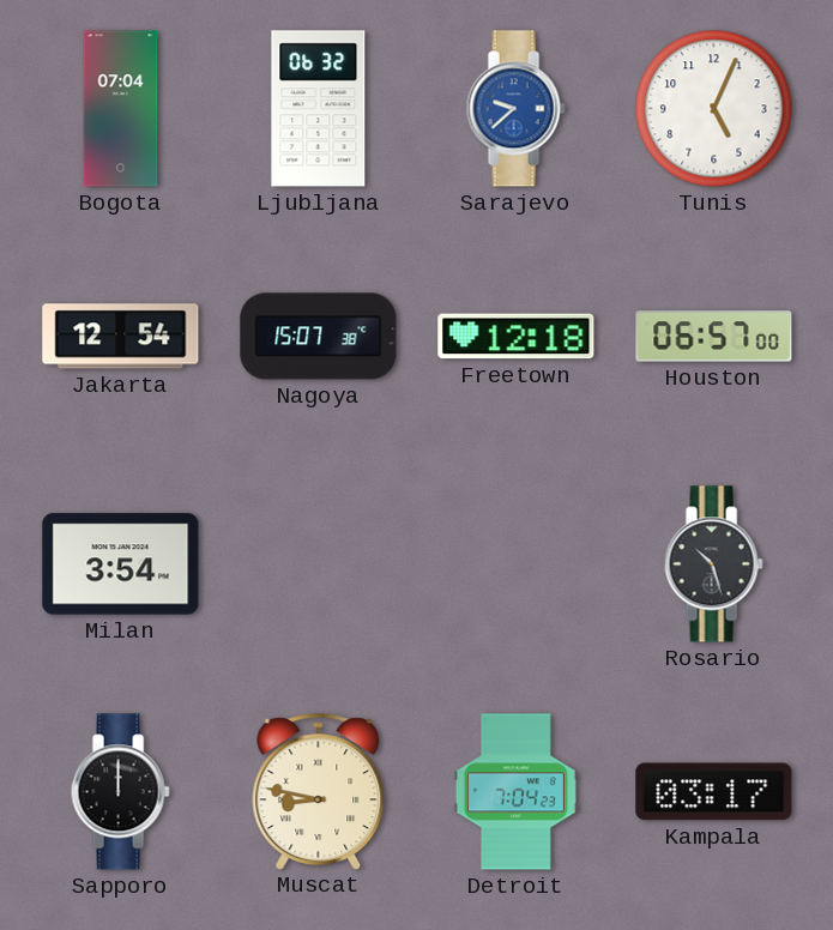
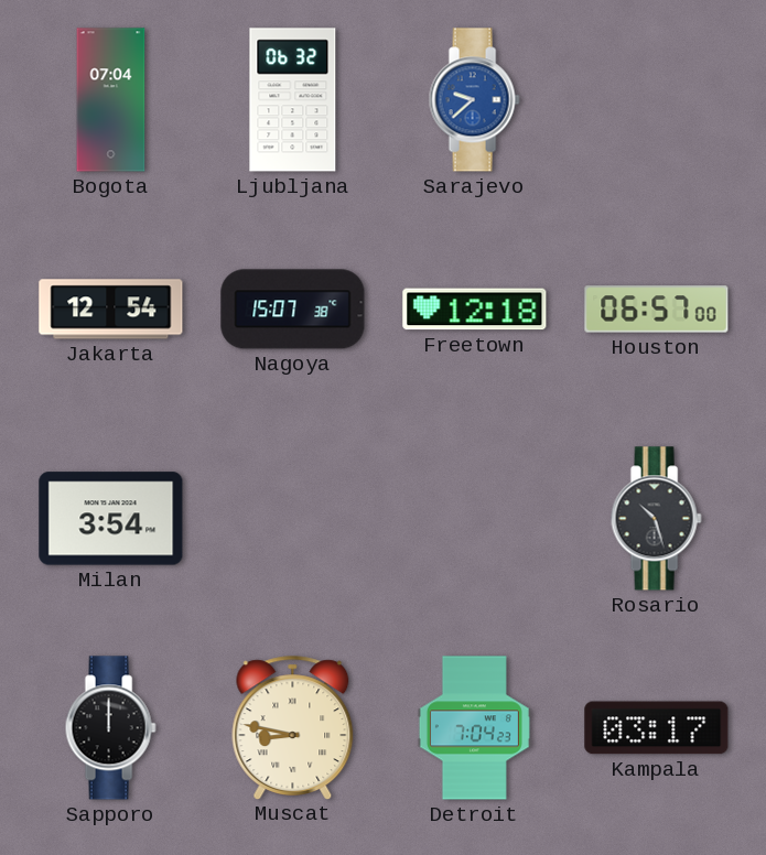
Tunis: 5:04 -> none
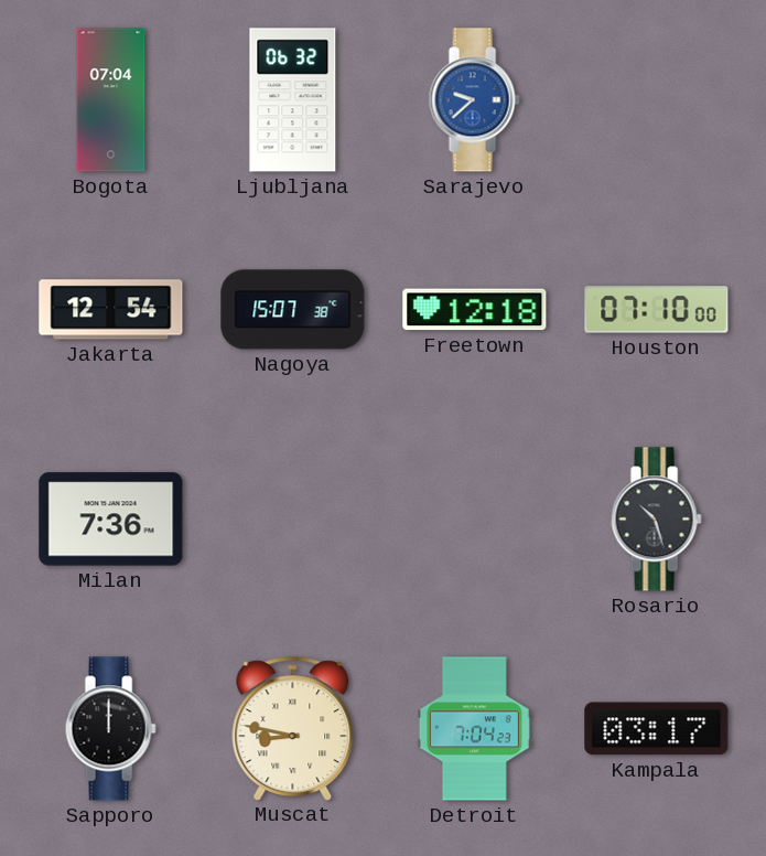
Houston: 06:57 -> 07:10
Milan: 3:54 -> 7:36
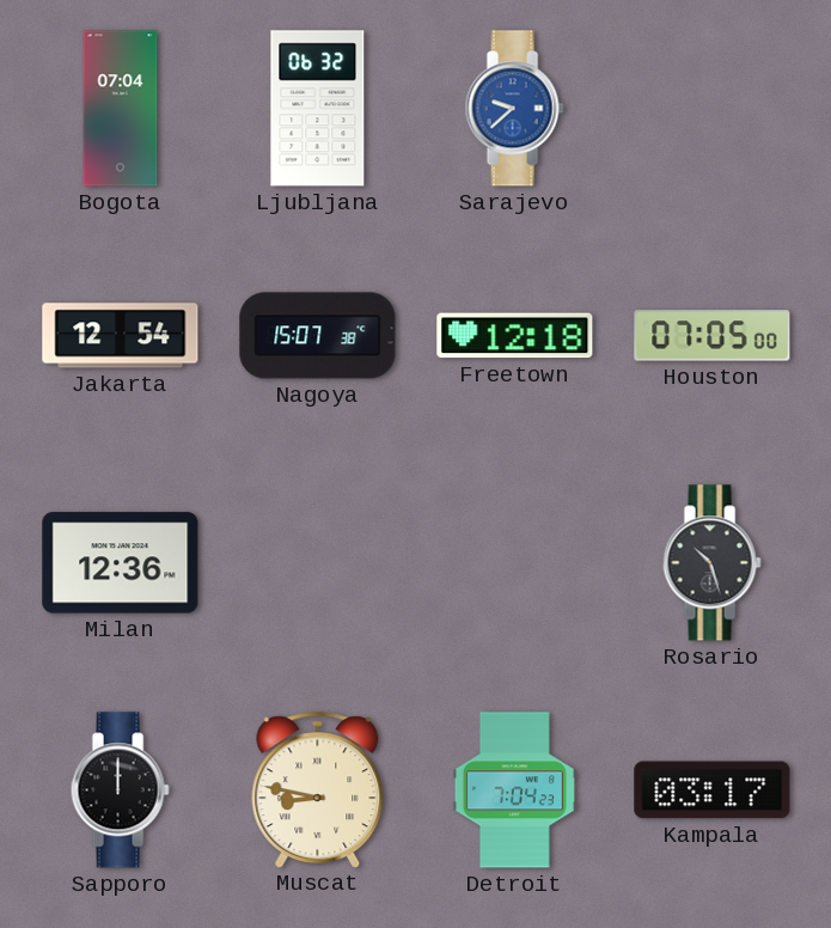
Houston: 07:10 -> 07:05
Milan: 7:36 -> 12:36
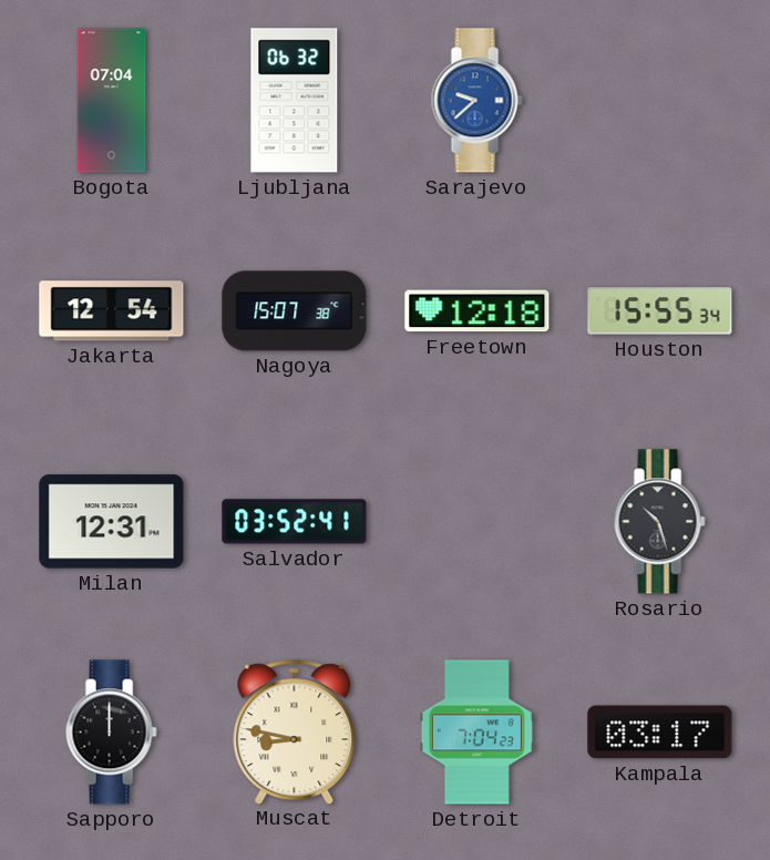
Houston: 07:05 -> 15:55
Milan: 12:36 -> 12:31
Salvador: none -> 03:52
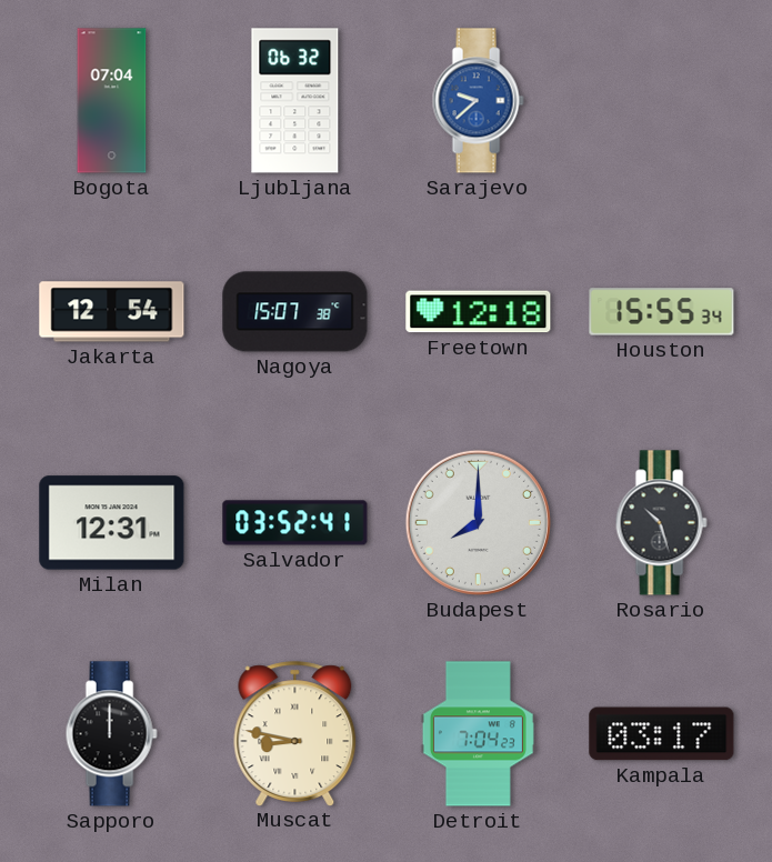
Budapest: none -> 8:00
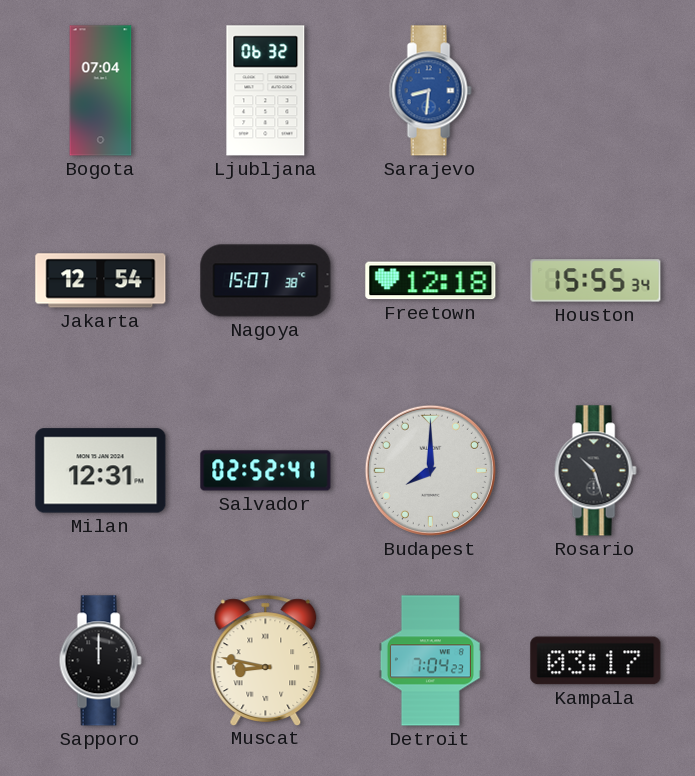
Sarajevo: 9:38 -> 8:31
Salvador: 03:52 -> 02:52
